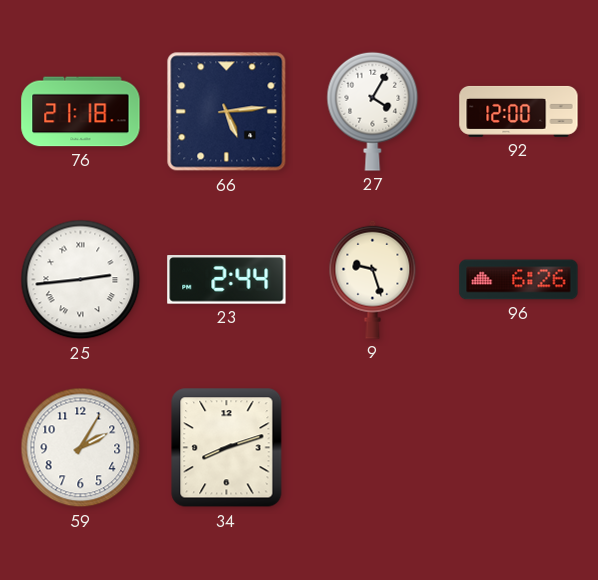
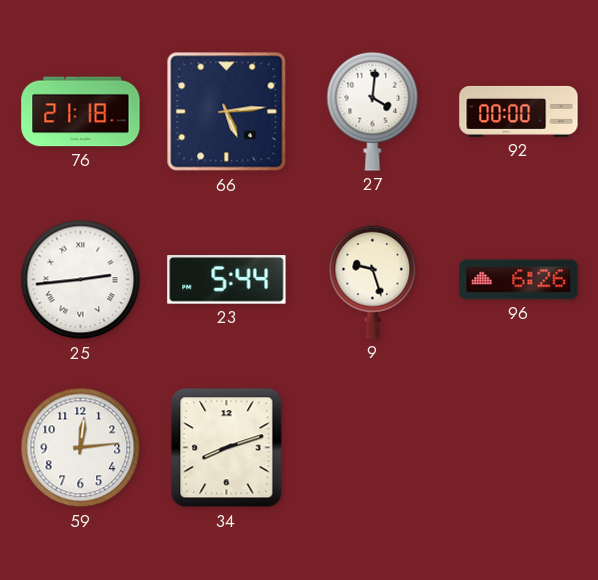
27: 4:05 -> 4:01
92: 12:00 -> 00:00
23: 2:44 -> 5:44
59: 2:05 -> 12:14
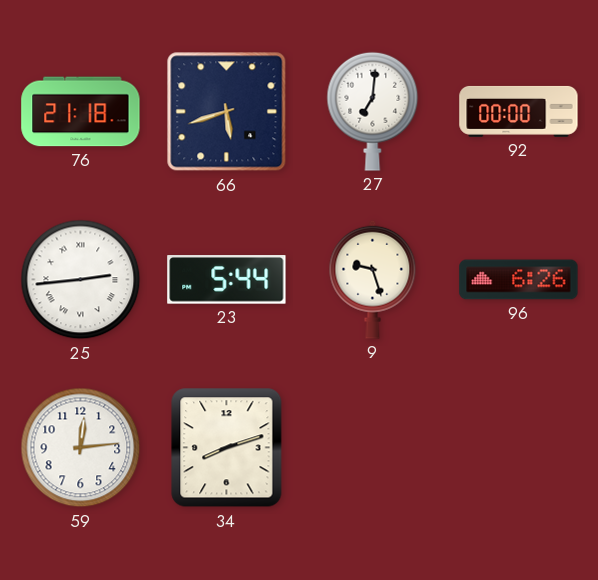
66: 5:14 -> 5:42
27: 4:01 -> 7:01
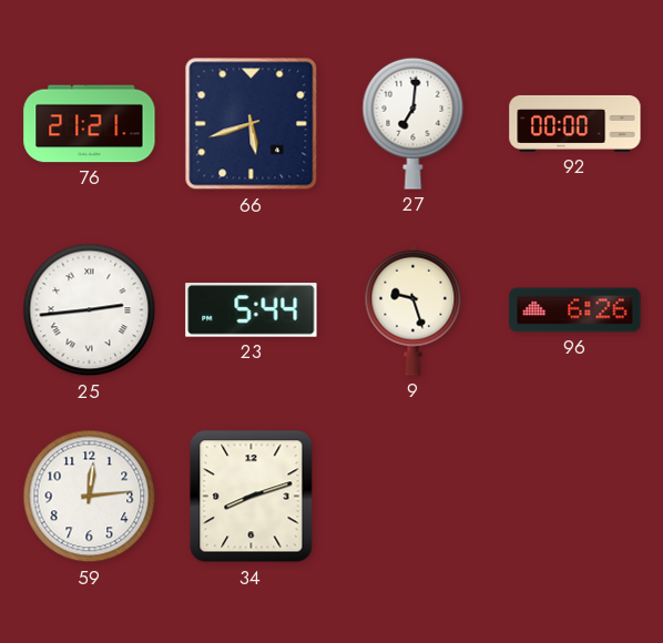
76: 21:18 -> 21:21
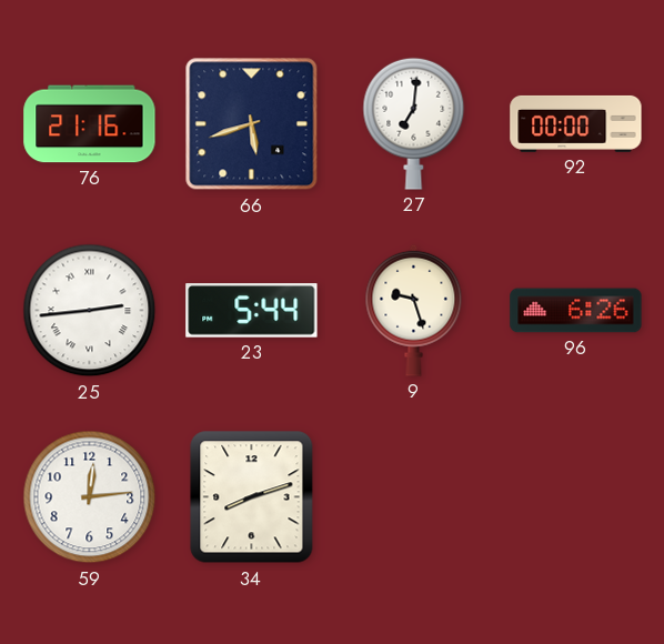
76: 21:21 -> 21:16
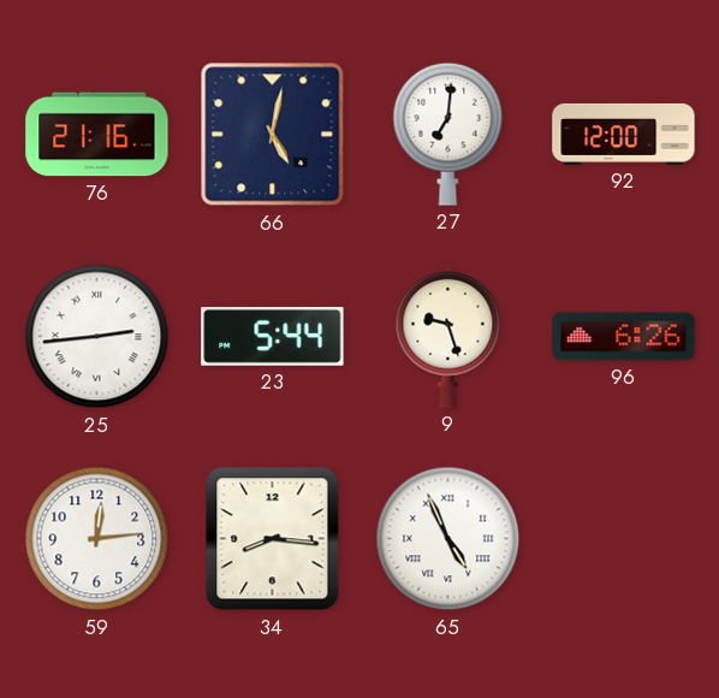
66: 5:42 -> 5:02
92: 00:00 -> 12:00
34: 8:12 -> 8:16
65: none -> 4:56
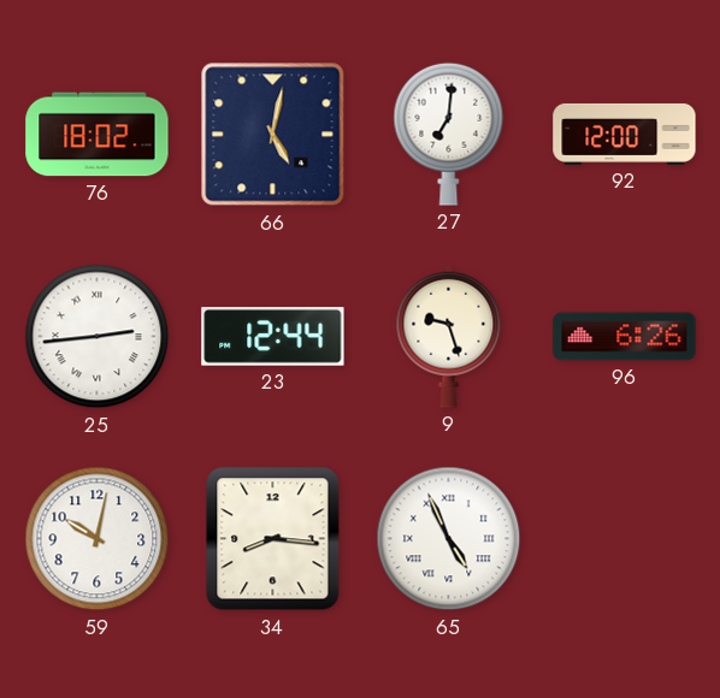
76: 21:16 -> 18:02
23: 5:44 -> 12:44
59: 12:14 -> 10:02
